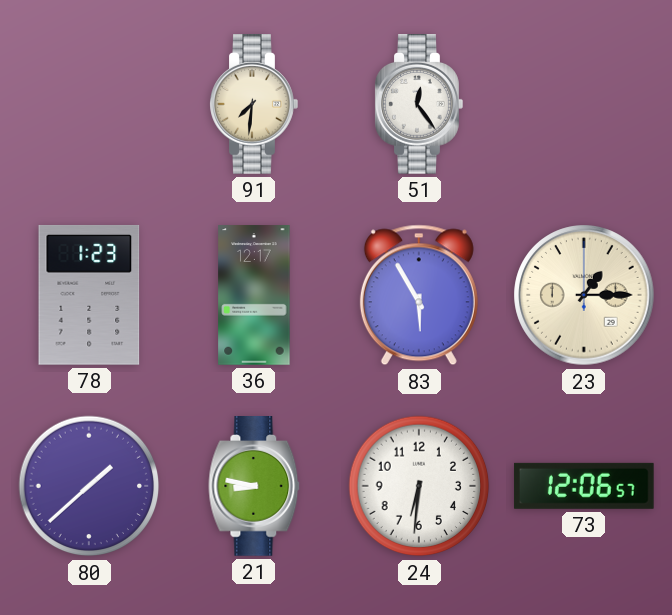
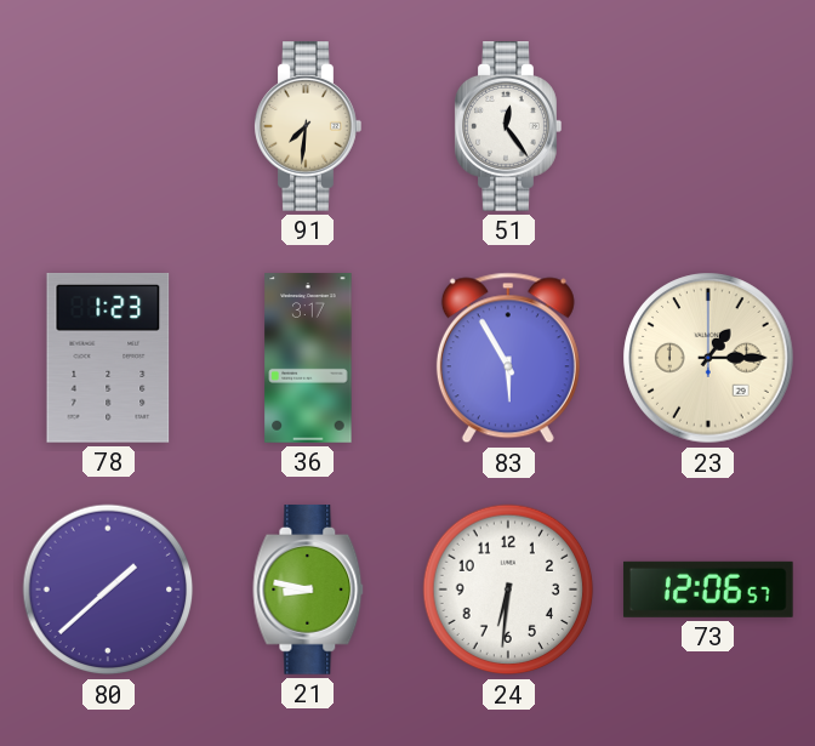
36: 12:17 -> 3:17
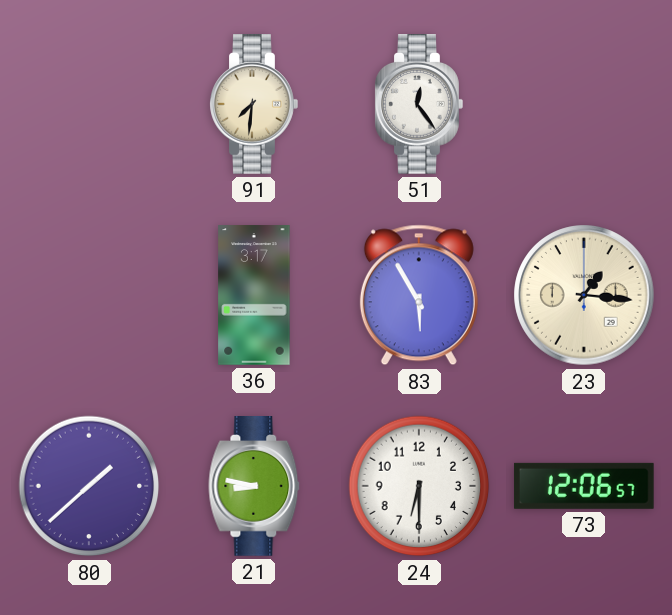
78: 1:23 -> none
23: 1:15 -> 1:16
24: 6:31 -> 6:30
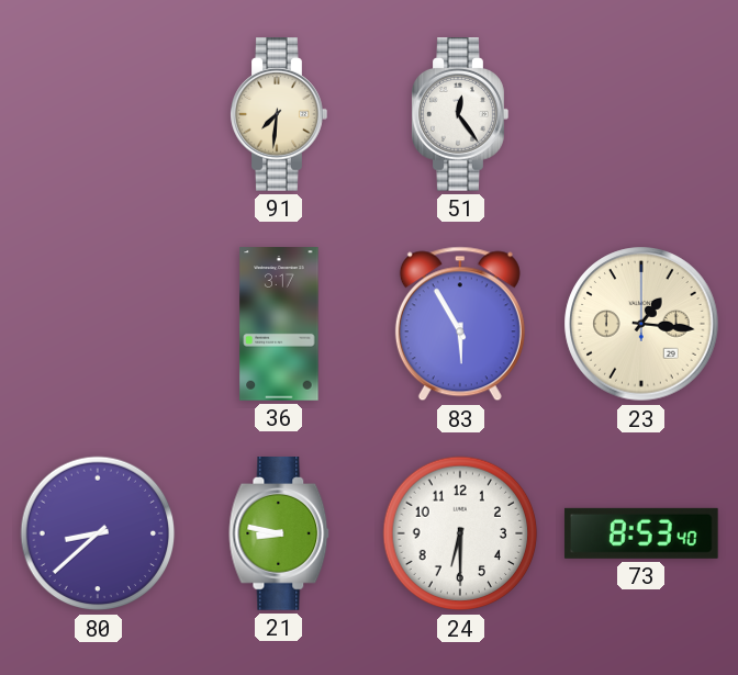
80: 1:38 -> 8:38
73: 12:06 -> 8:53
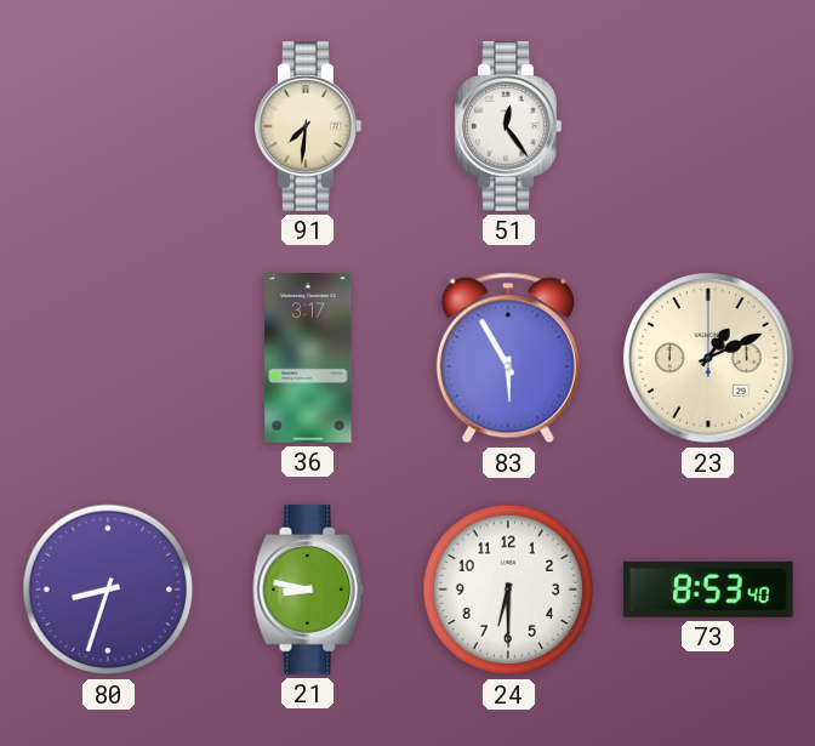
23: 1:16 -> 1:11
80: 8:38 -> 8:33
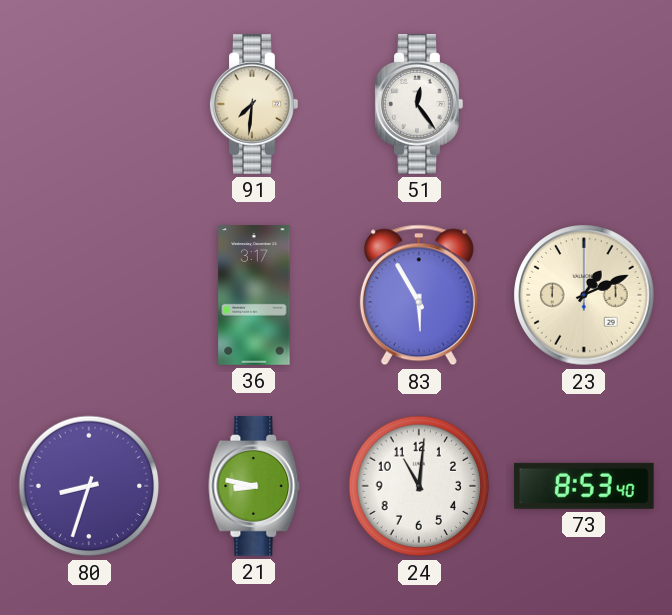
24: 6:30 -> 11:01
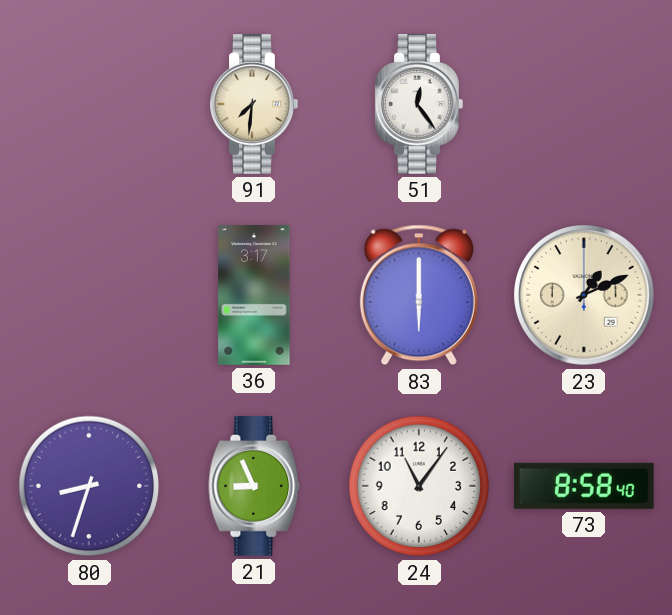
83: 5:55 -> 6:00
21: 8:47 -> 8:56
24: 11:01 -> 11:06
73: 8:53 -> 8:58
